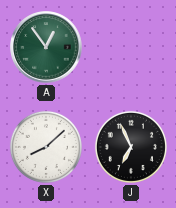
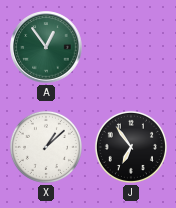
X: 8:08 -> 1:08
J: 6:56 -> 6:54
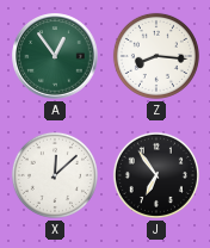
Z: none -> 8:16
X: 1:08 -> 12:08
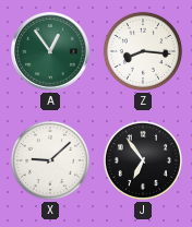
X: 12:08 -> 9:08
